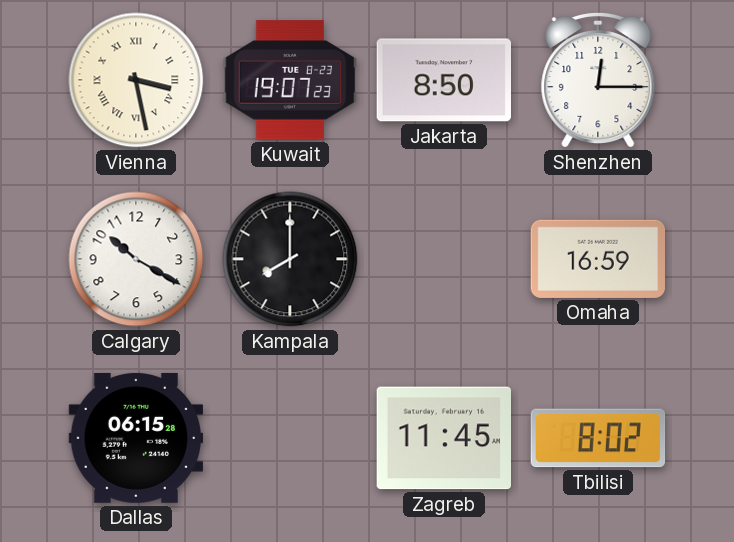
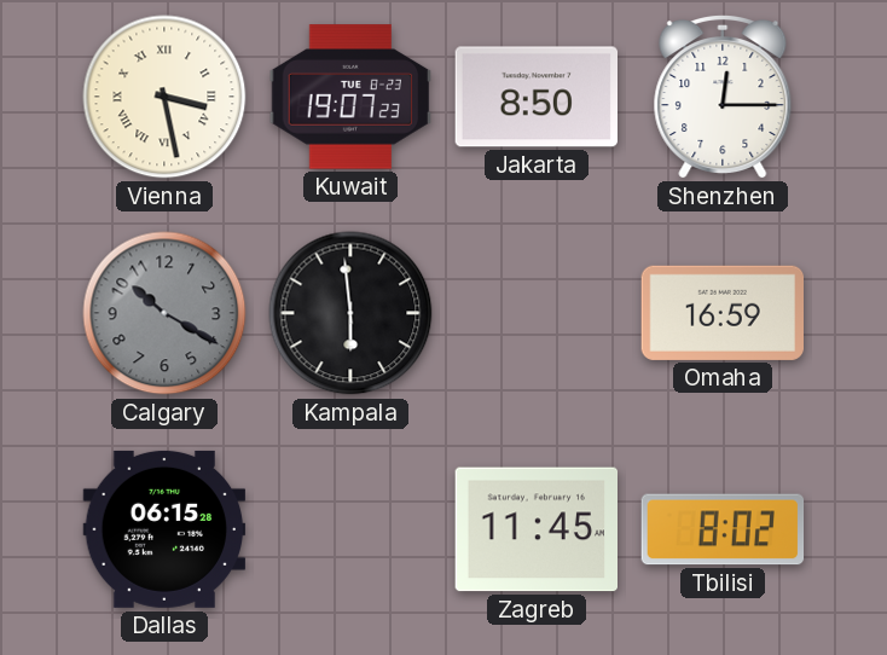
Calgary dial: white -> grey
Kampala: 8:00 -> 5:59
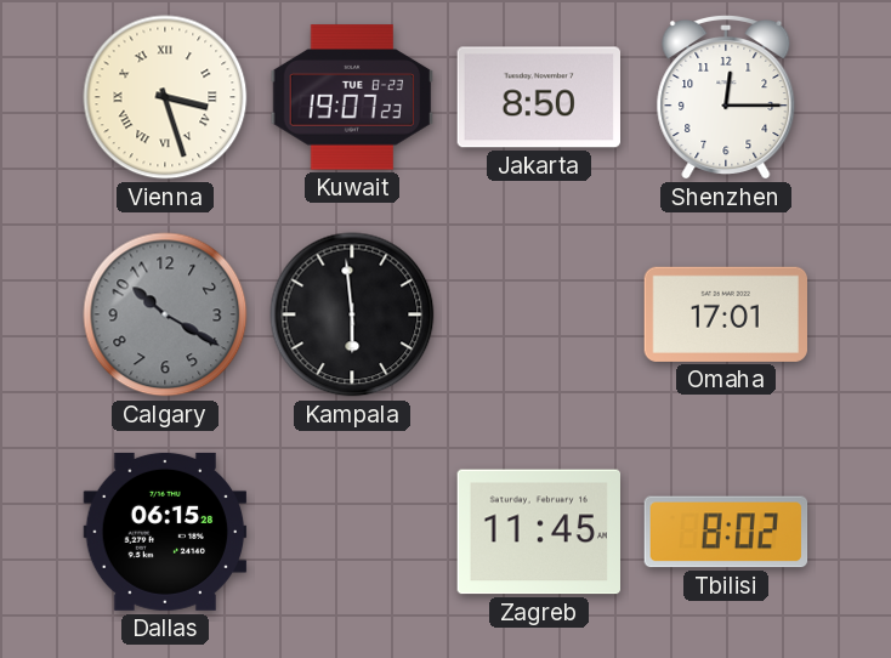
Vienna: 3:28 -> 3:27
Omaha: 16:59 -> 17:01
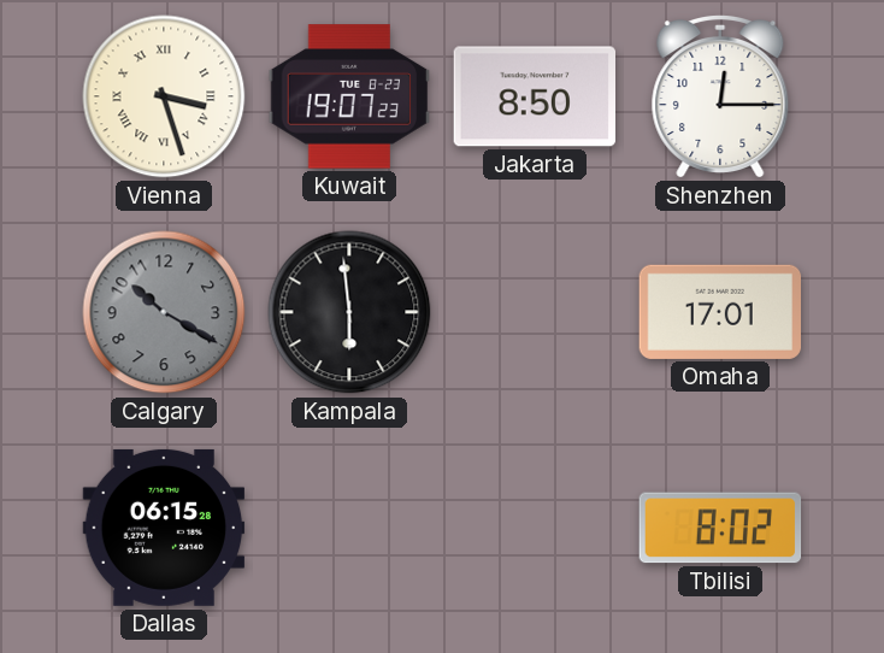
Zagreb: 11:45 -> none
